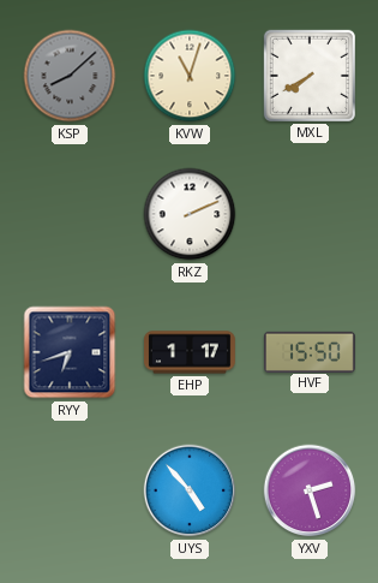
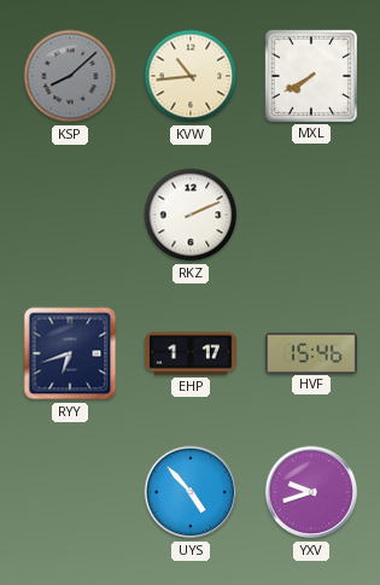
KVW: 11:03 -> 10:44
HVF: 15:50 -> 15:46
YXV: 2:27 -> 9:42
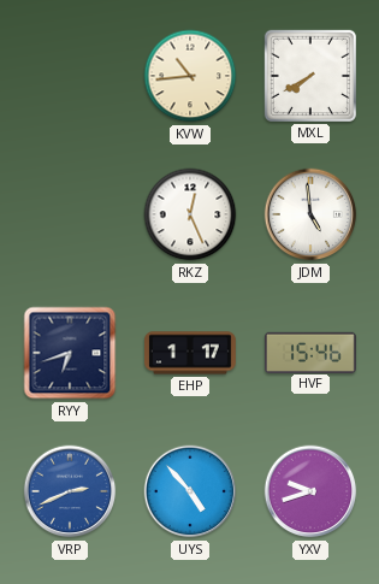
KSP: 8:08 -> none
RKZ: 2:11 -> 12:26
JDM: none -> 4:59
VRP: none -> 2:41
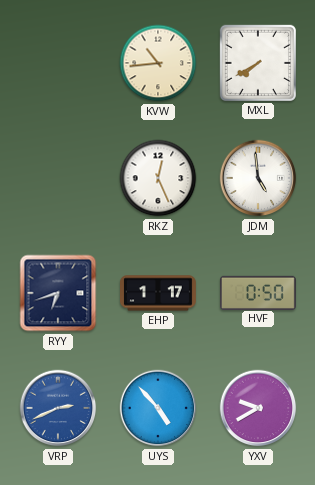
HVF: 15:46 -> 0:50
YXV: 9:42 -> 9:40
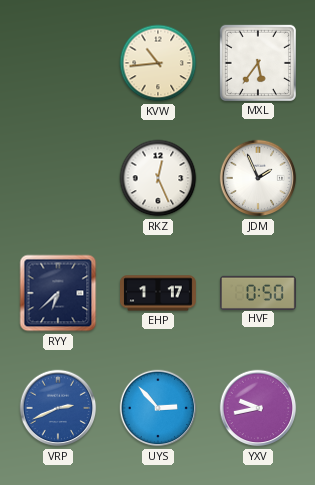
MXL: 7:40 -> 5:36
JDM: 4:59 -> 1:56
RYY: 6:42 -> 6:38
UYS: 4:53 -> 2:53
YXV: 9:40 -> 9:43
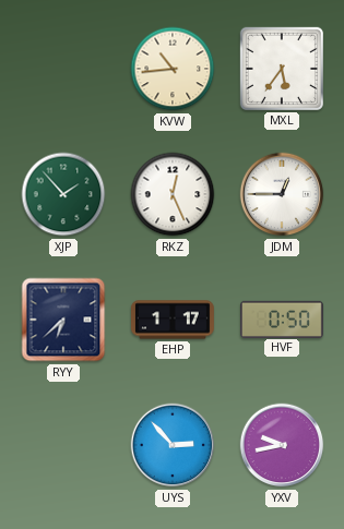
XJP: none -> 1:53
JDM: 1:56 -> 12:45
VRP: 2:41 -> none
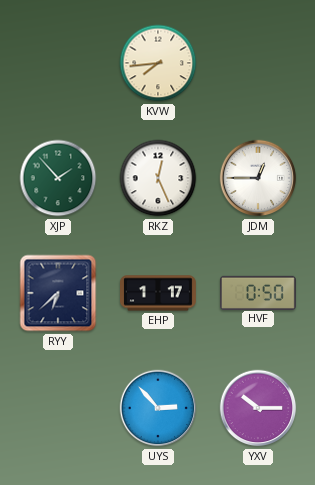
KVW: 10:44 -> 7:44
MXL: 5:36 -> none
YXV: 9:43 -> 10:15
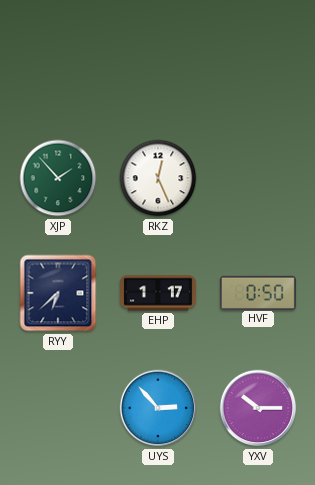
KVW: 7:44 -> none
JDM: 12:45 -> none
